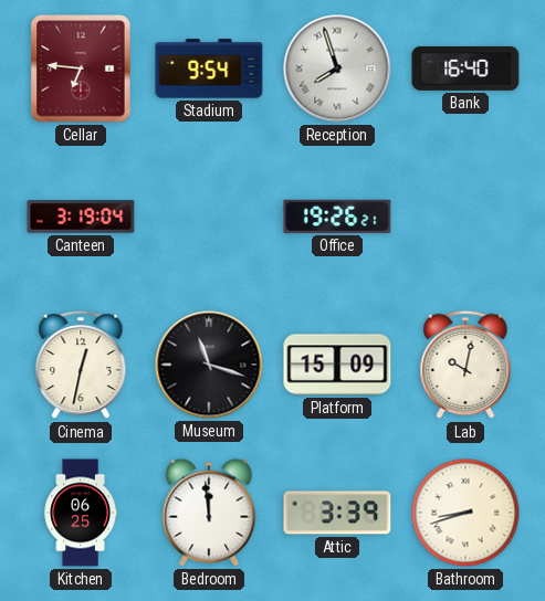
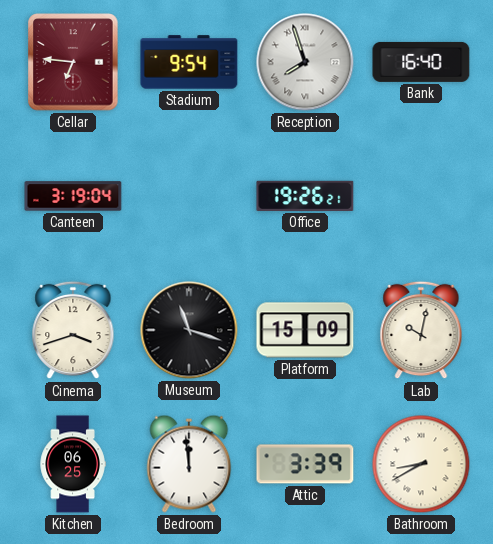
Cinema: 12:32 -> 3:42
Bathroom: 8:42 -> 8:40
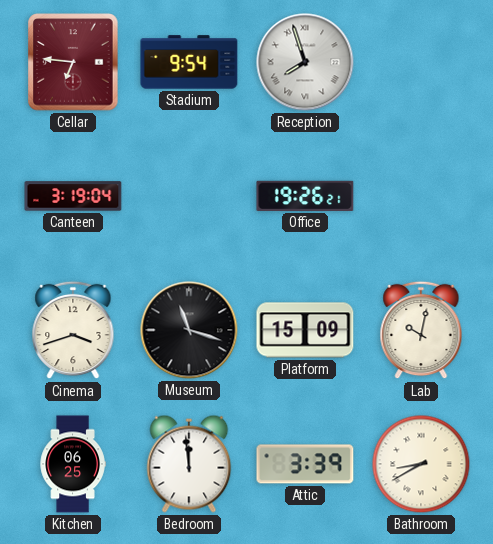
Bank: 16:40 -> none
